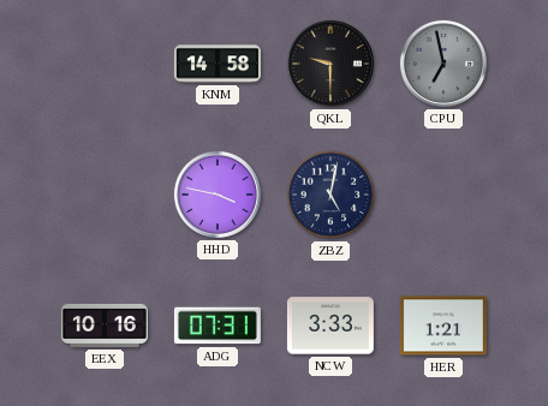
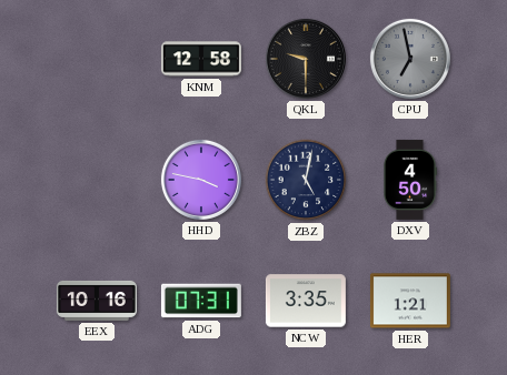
KNM: 14:58 -> 12:58
DXV: none -> 4:50
NCW: 3:33 -> 3:35
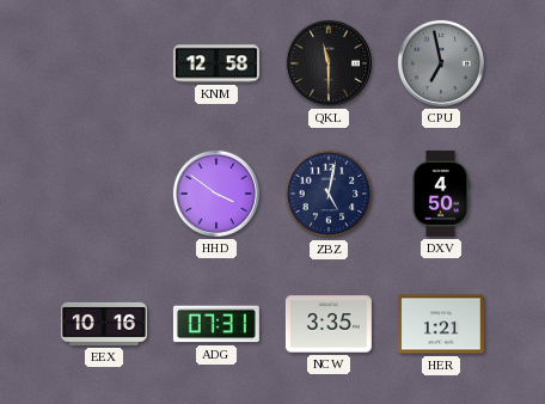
QKL: 9:30 -> 11:30
HHD: 3:47 -> 3:51
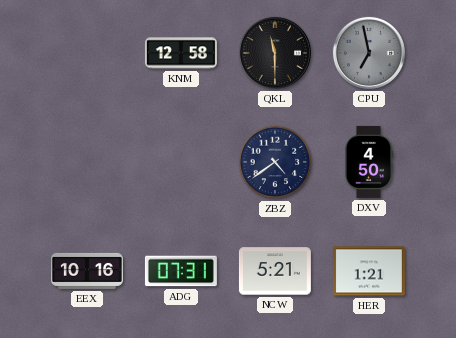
HHD: 3:51 -> none
ZBZ: 5:02 -> 4:39
NCW: 3:35 -> 5:21
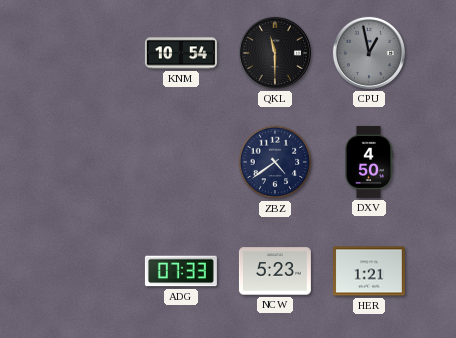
KNM: 12:58 -> 10:54
CPU: 6:58 -> 12:58
EEX: 10:16 -> none
ADG: 07:31 -> 07:33
NCW: 5:21 -> 5:23
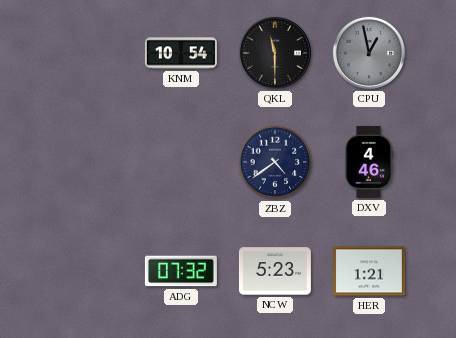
DXV: 4:50 -> 4:46
ADG: 07:33 -> 07:32
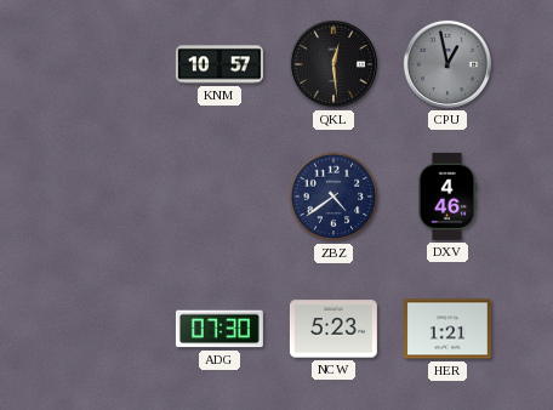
KNM: 10:54 -> 10:57
QKL: 11:30 -> 12:29
ADG: 07:32 -> 07:30
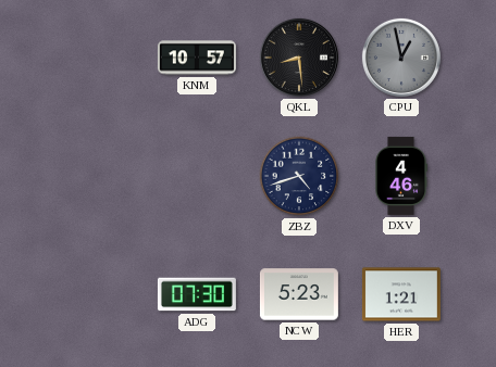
QKL: 12:29 -> 8:29
ZBZ: 4:39 -> 4:42
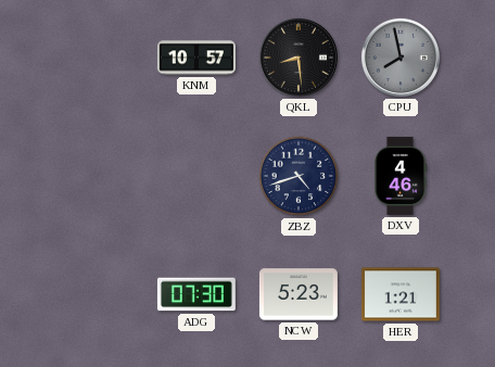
CPU: 12:58 -> 7:58
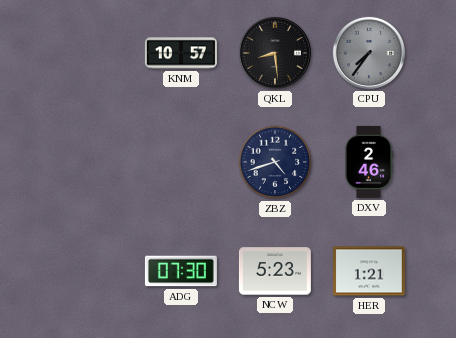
CPU: 7:58 -> 7:36
DXV: 4:46 -> 2:46
